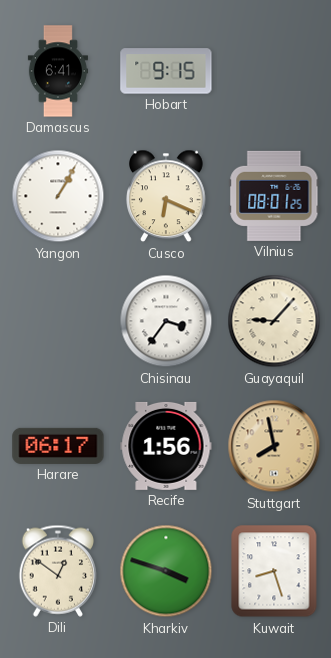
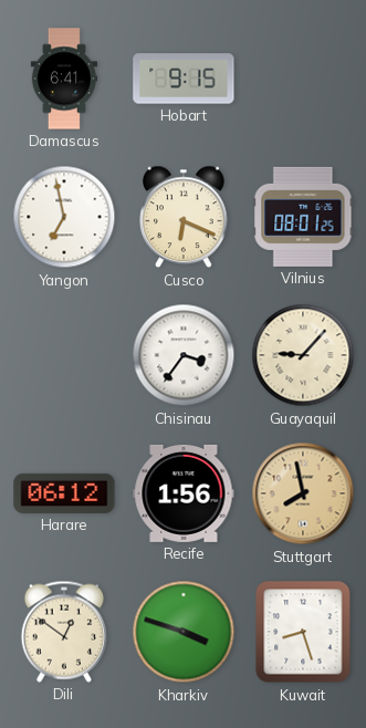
Yangon: 1:05 -> 6:58
Harare: 06:17 -> 06:12
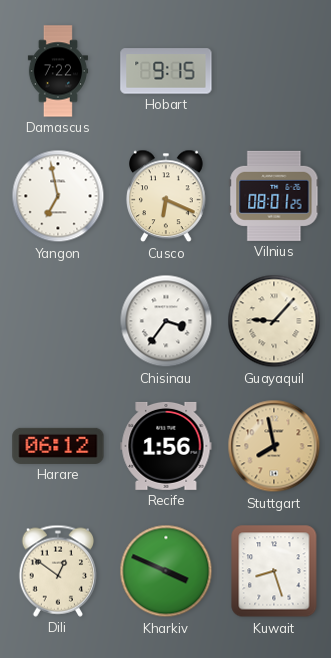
Damascus: 6:41 -> 7:22
Kharkiv: 3:48 -> 3:49
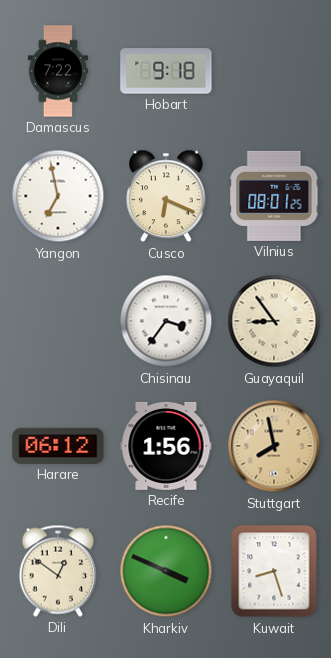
Hobart: 9:15 -> 9:18
Guayaquil: 9:07 -> 8:54
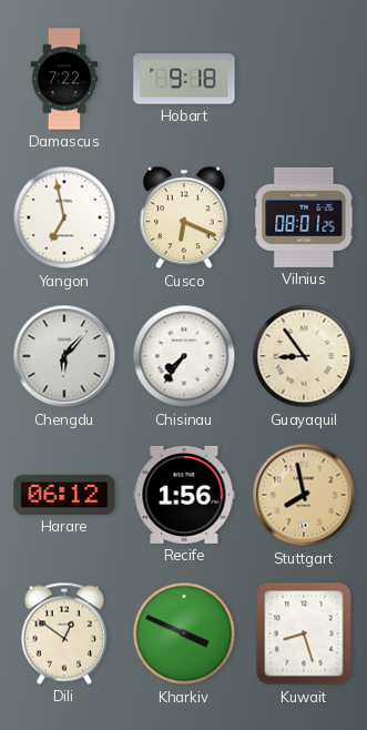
Chengdu: none -> 6:07
Chisinau: 3:36 -> 7:36
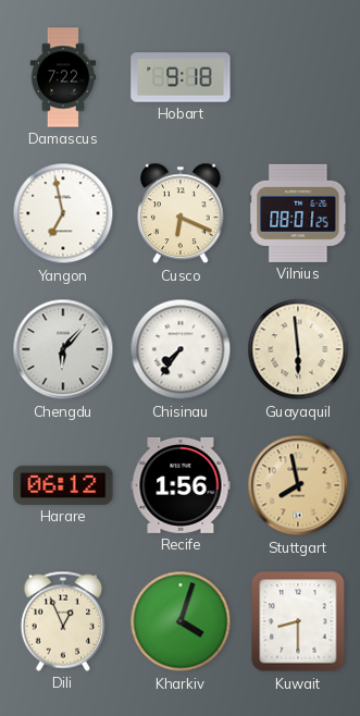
Guayaquil: 8:54 -> 5:59
Dili: 12:51 -> 12:56
Kharkiv: 3:49 -> 4:03
Kuwait: 8:27 -> 8:30
